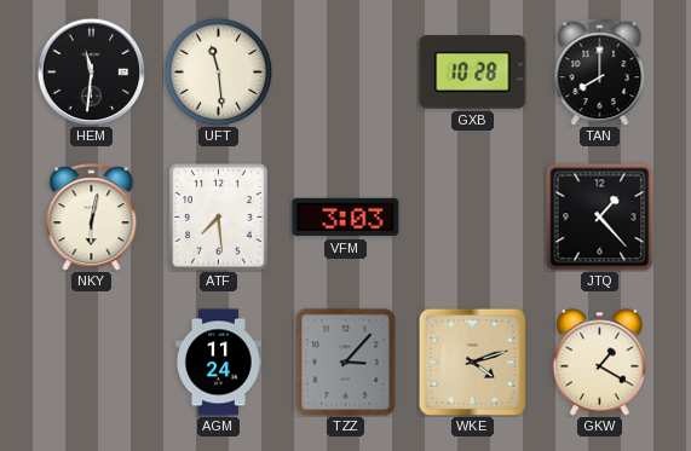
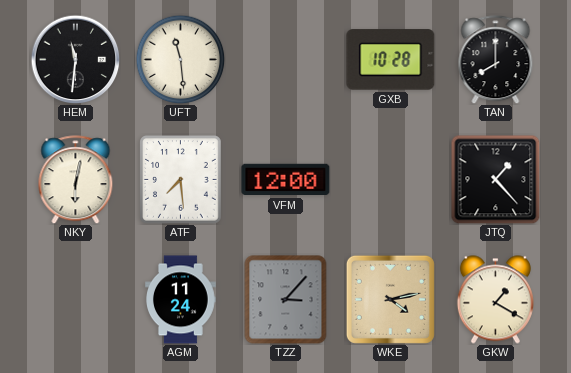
VFM: 3:03 -> 12:00
WKE: 4:12 -> 4:13
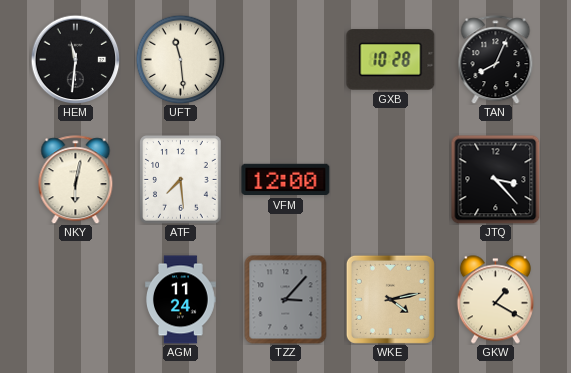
TAN: 8:00 -> 8:04
JTQ: 1:23 -> 3:23
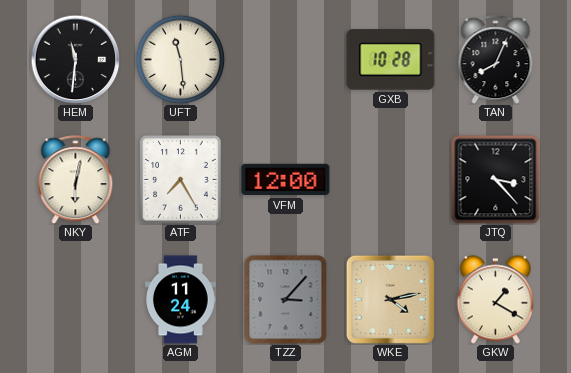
ATF: 7:29 -> 7:25
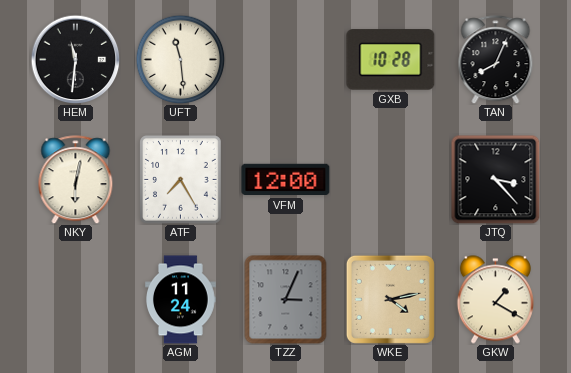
TZZ: 3:07 -> 3:04
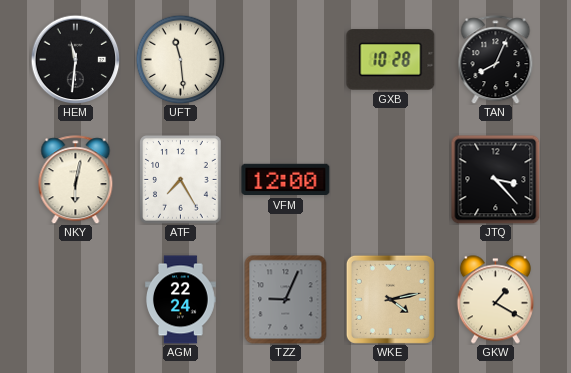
AGM: 11:24 -> 22:24
TZZ: 3:04 -> 9:04
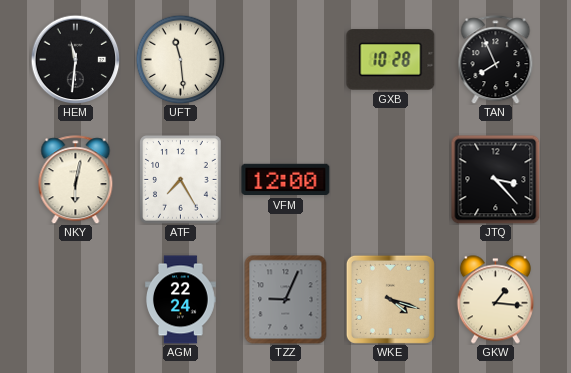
TAN: 8:04 -> 7:56
WKE: 4:13 -> 4:18
GKW: 1:20 -> 1:16
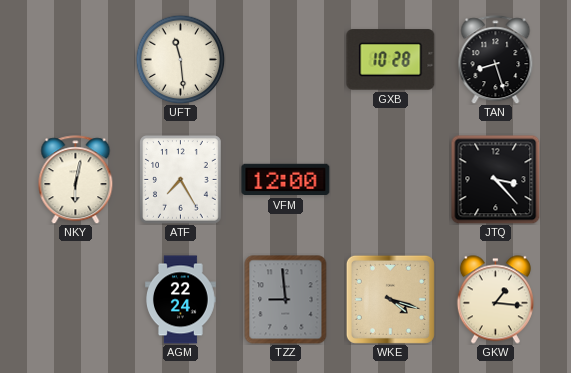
HEM: 11:31 -> none
TAN: 7:56 -> 8:27
TZZ: 9:04 -> 8:59
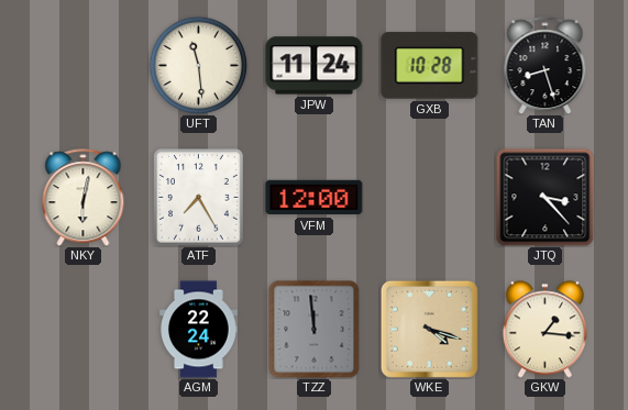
JPW: none -> 11:24
TZZ: 8:59 -> 11:59
